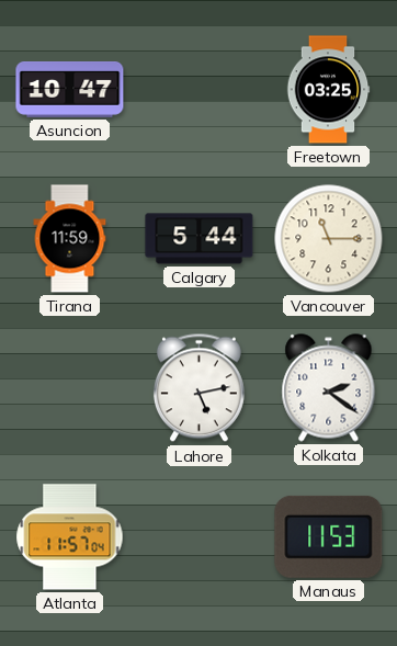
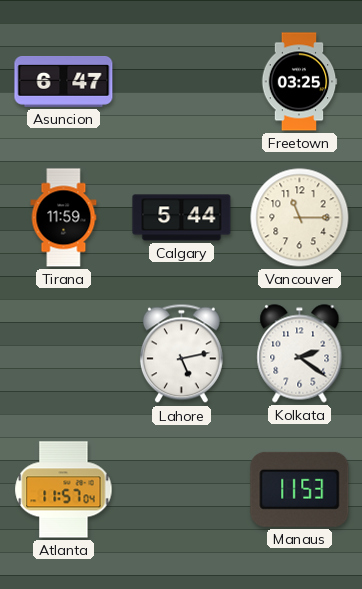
Asuncion: 10:47 -> 6:47
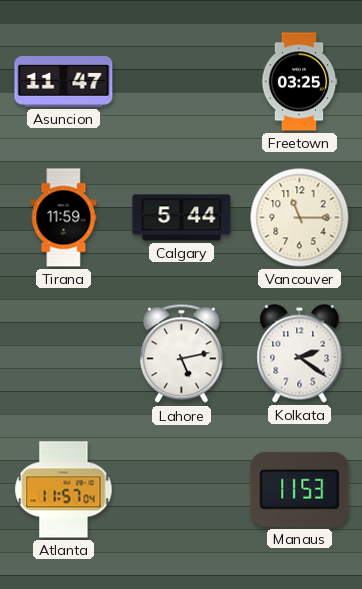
Asuncion: 6:47 -> 11:47
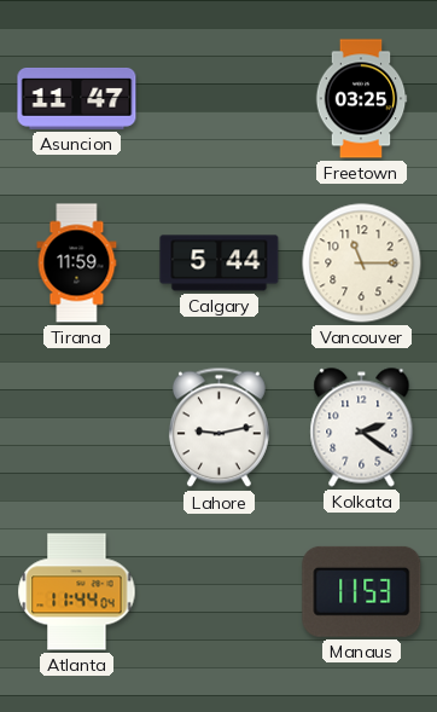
Lahore: 5:13 -> 9:13
Atlanta: 11:57 -> 11:44
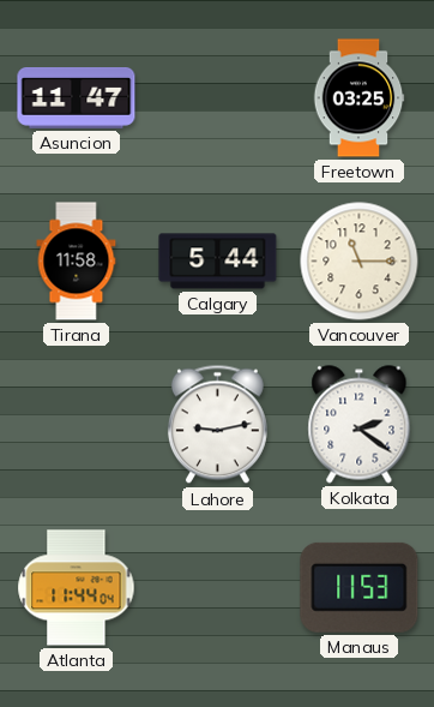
Tirana: 11:59 -> 11:58
